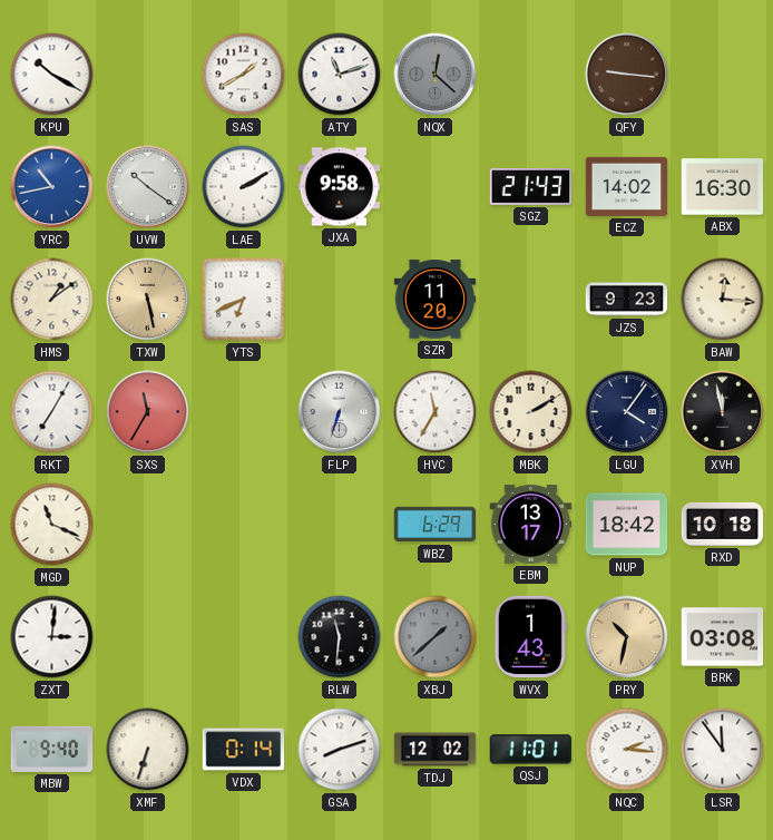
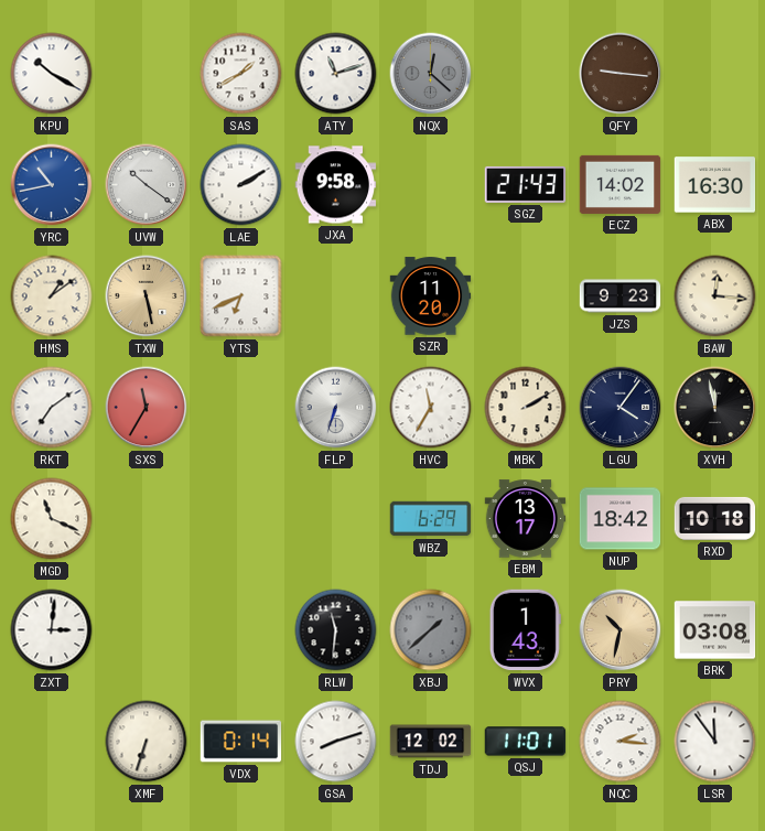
RKT: 7:05 -> 7:09
MBW: 9:40 -> none
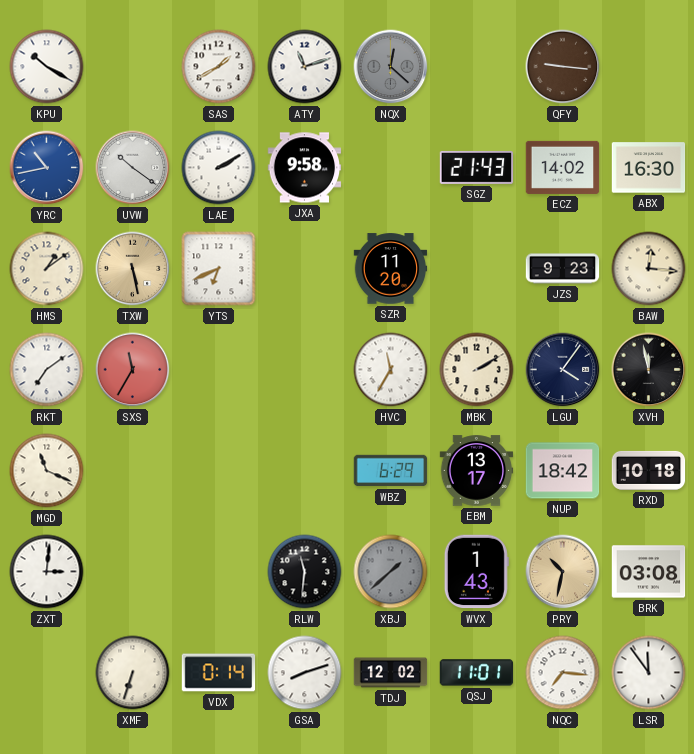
FLP: 6:33 -> none
NQC: 2:16 -> 7:16
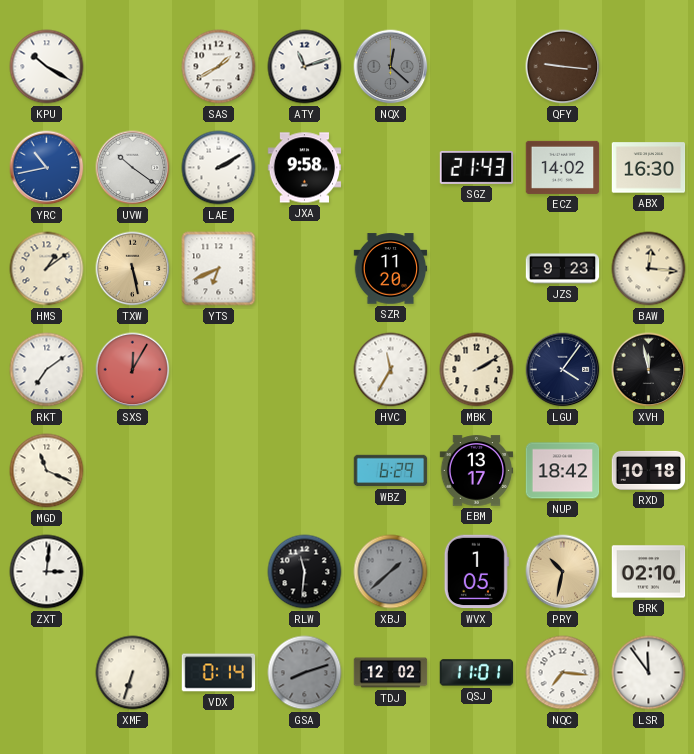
SXS: 11:35 -> 12:05
WVX: 1:43 -> 1:05
BRK: 03:08 -> 02:10
GSA dial: white -> grey
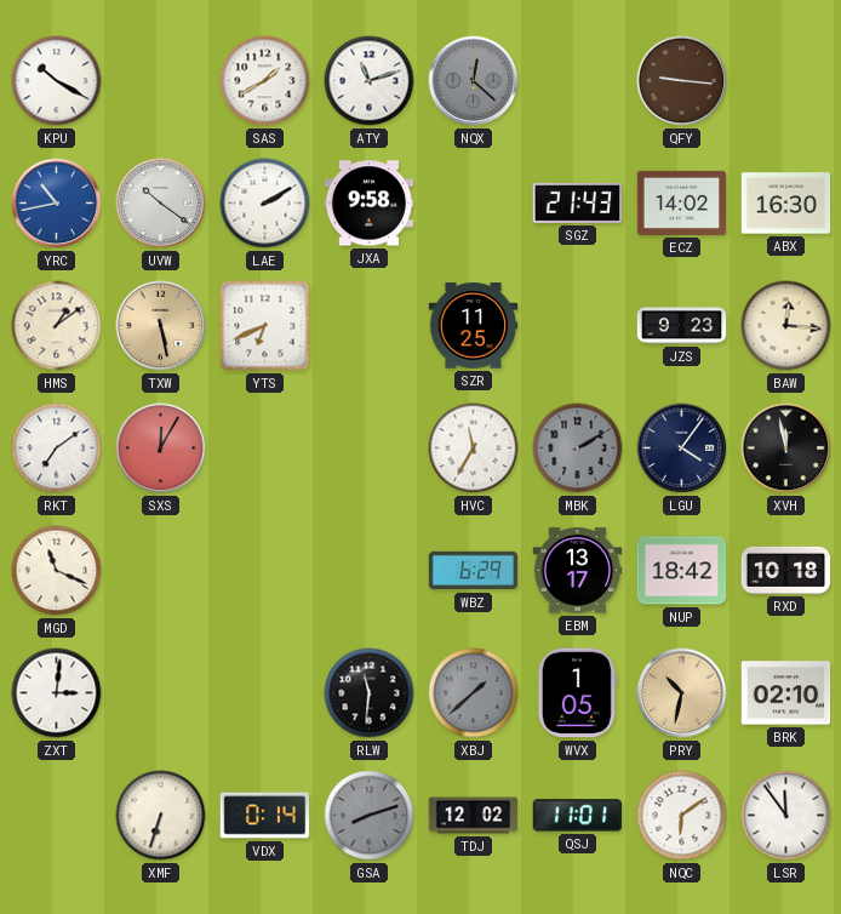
SZR: 11:20 -> 11:25
MBK dial: cream -> grey
NQC: 7:16 -> 6:09
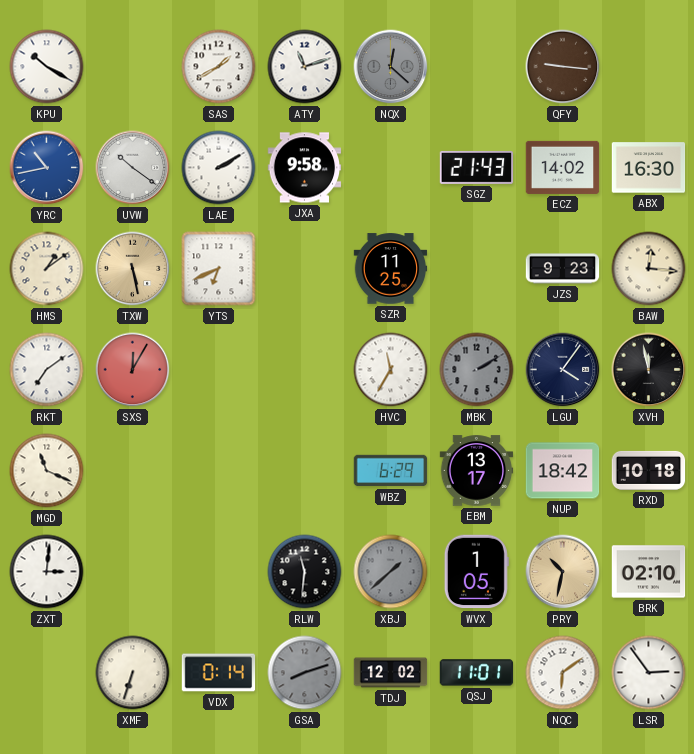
LSR: 11:54 -> 2:54
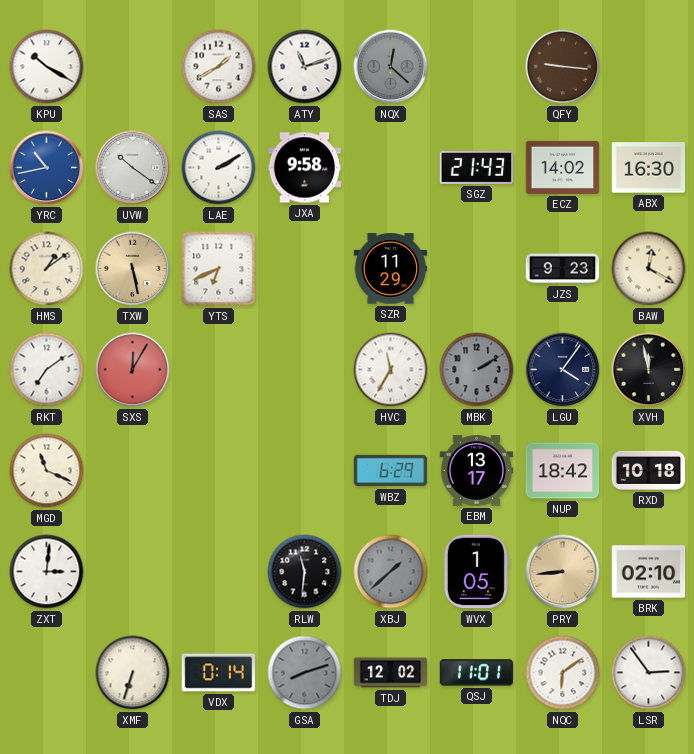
SZR: 11:25 -> 11:29
BAW: 12:16 -> 12:20
PRY: 10:32 -> 8:44
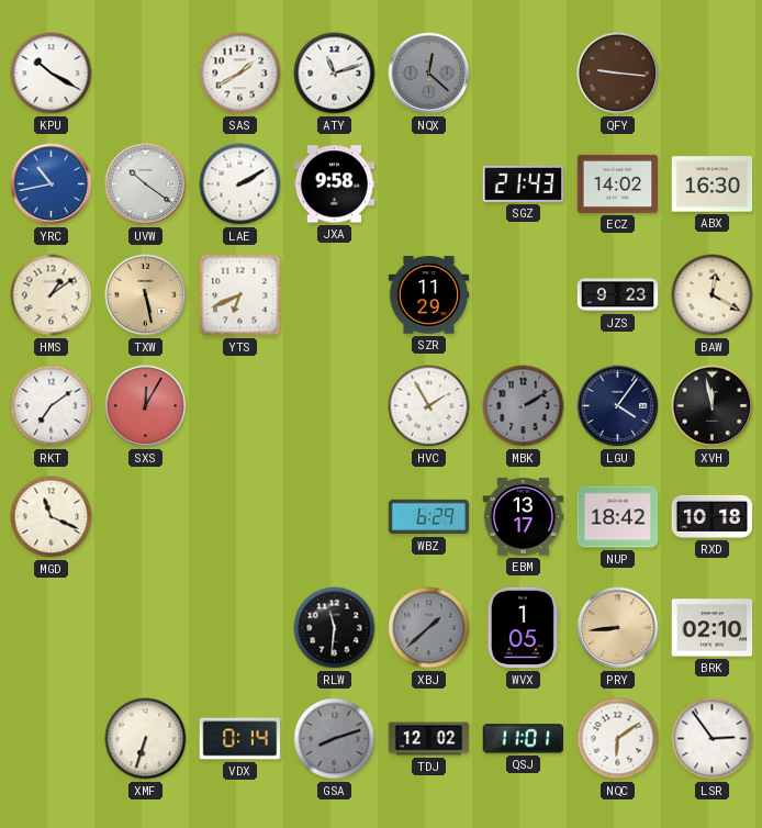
HVC: 11:35 -> 1:55
ZXT: 3:01 -> none
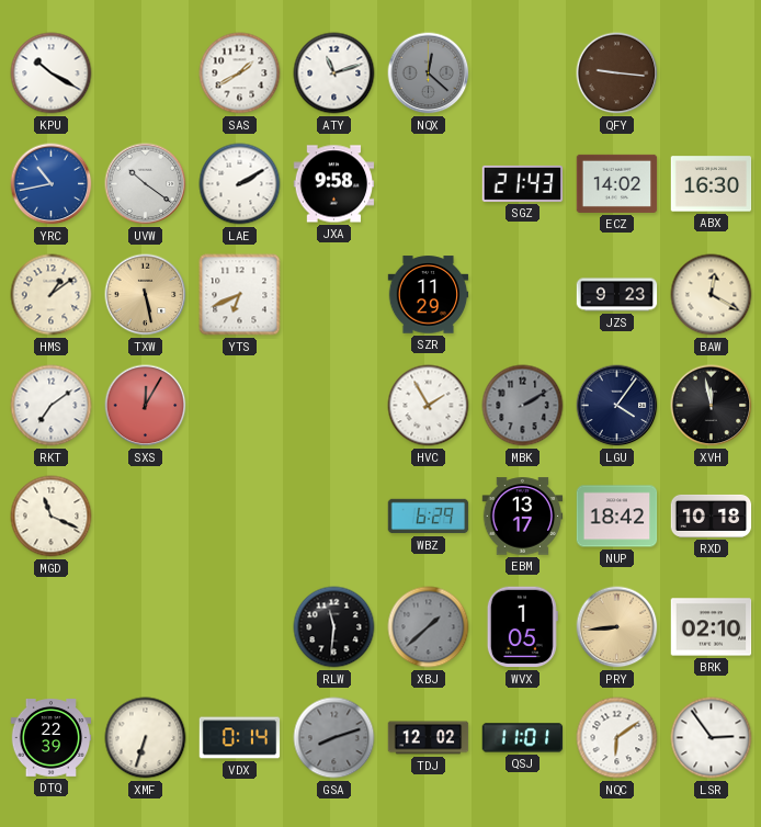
DTQ: none -> 22:39
